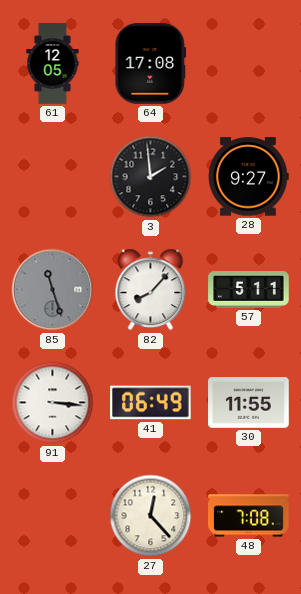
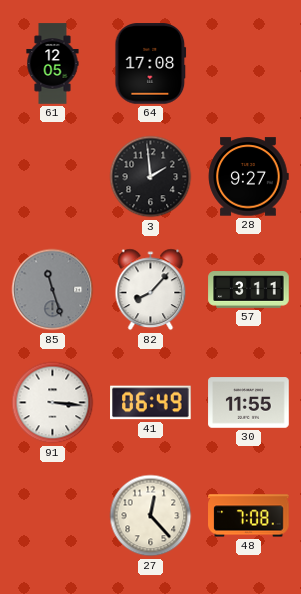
57: 5:11 -> 3:11
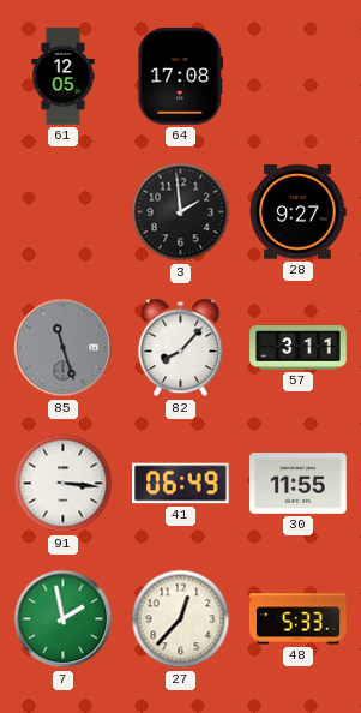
7: none -> 1:58
27: 12:23 -> 12:37
48: 7:08 -> 5:33
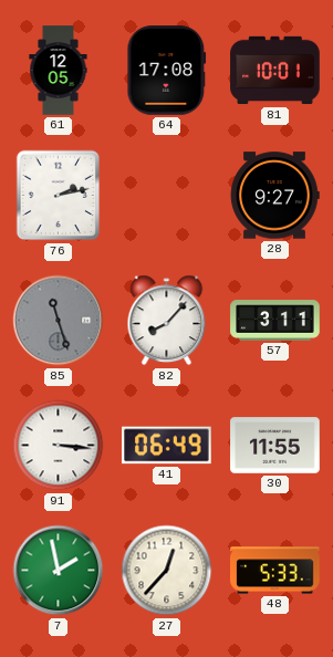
81: none -> 10:01
76: none -> 2:13
3: 1:59 -> none
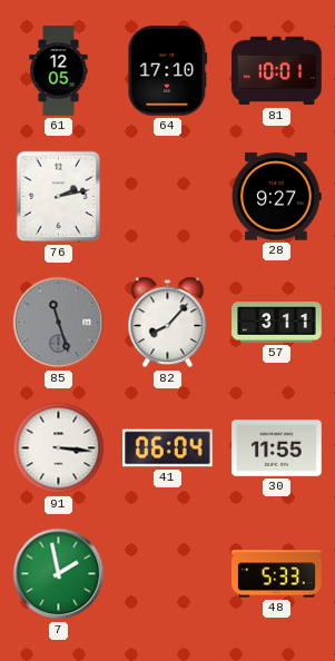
64: 17:08 -> 17:10
41: 06:49 -> 06:04
27: 12:37 -> none
